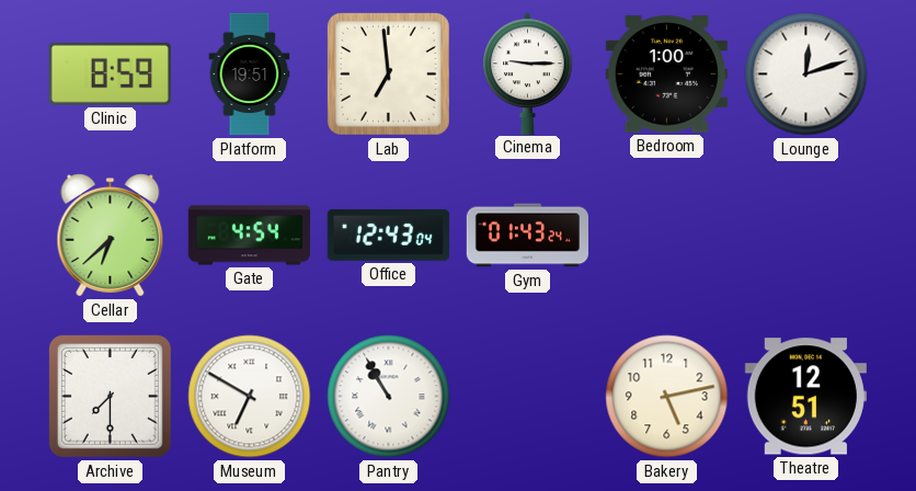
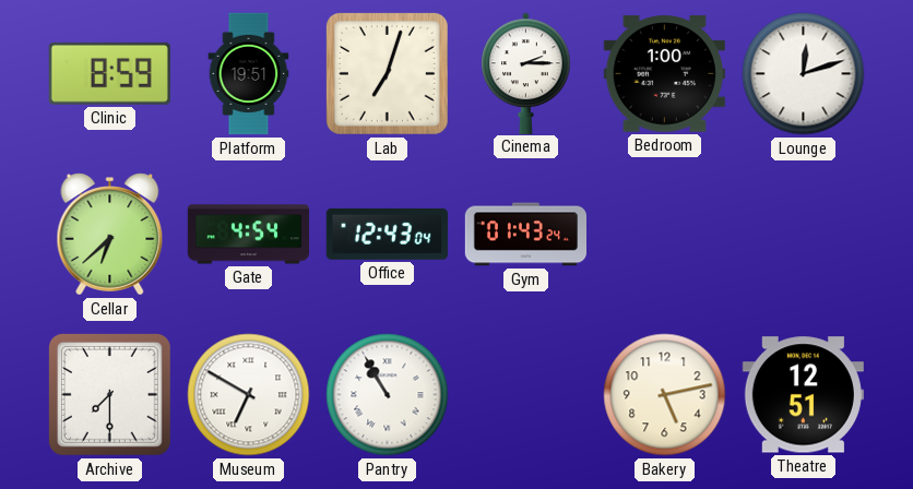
Lab: 6:59 -> 7:03
Cinema: 9:15 -> 2:15
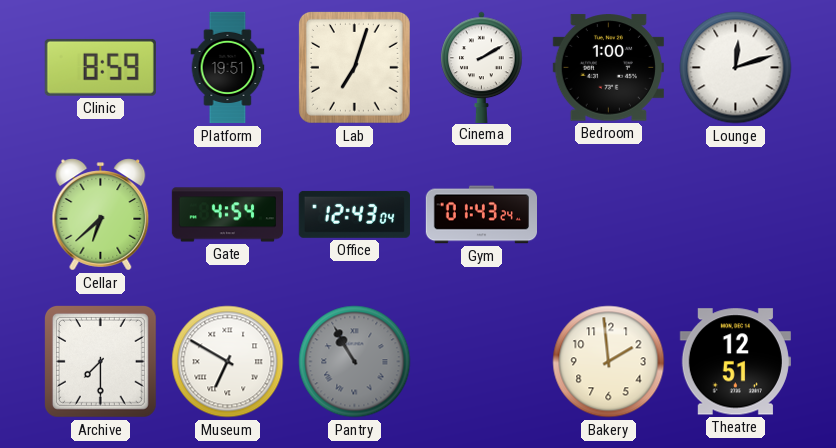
Cinema: 2:15 -> 2:10
Pantry dial: white -> grey
Bakery: 5:13 -> 1:59
